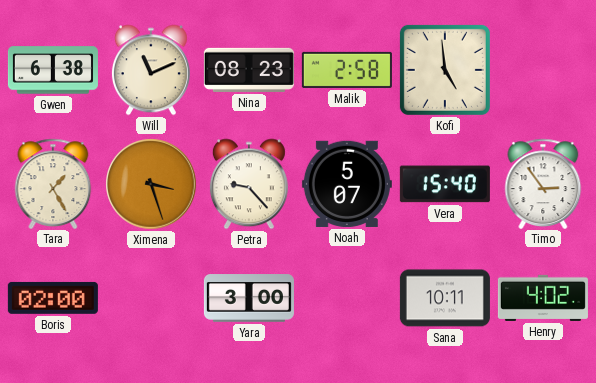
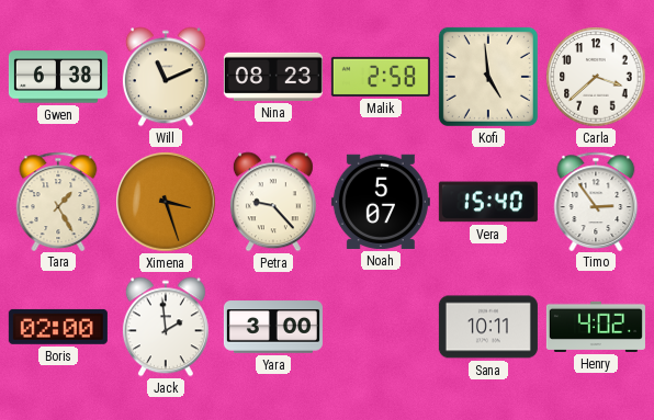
Carla: none -> 3:38
Jack: none -> 1:59
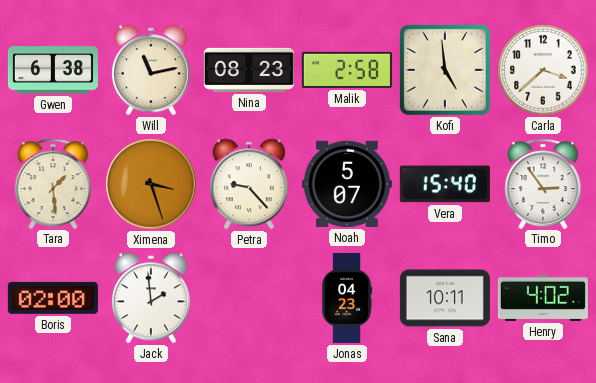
Will: 11:11 -> 11:13
Tara: 1:25 -> 1:29
Yara: 3:00 -> none
Jonas: none -> 04:23
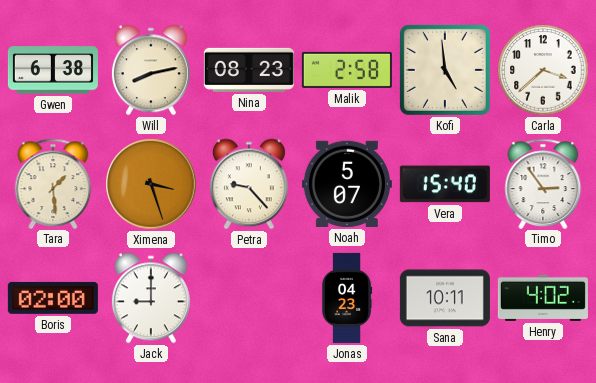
Will: 11:13 -> 8:13
Jack: 1:59 -> 9:00
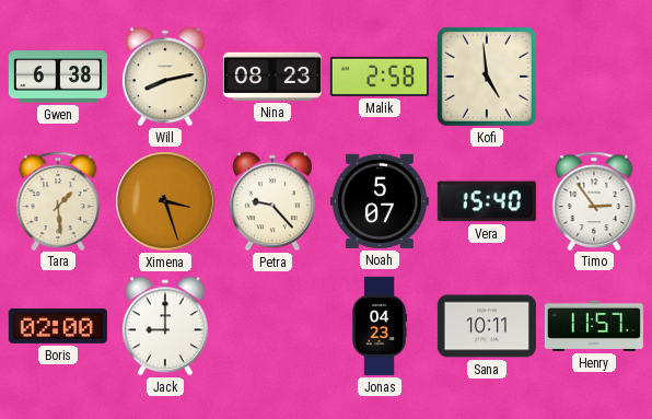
Carla: 3:38 -> none
Henry: 4:02 -> 11:57
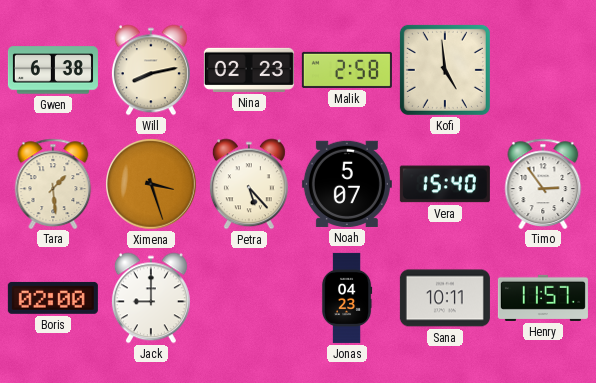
Nina: 08:23 -> 02:23
Petra: 9:23 -> 5:23
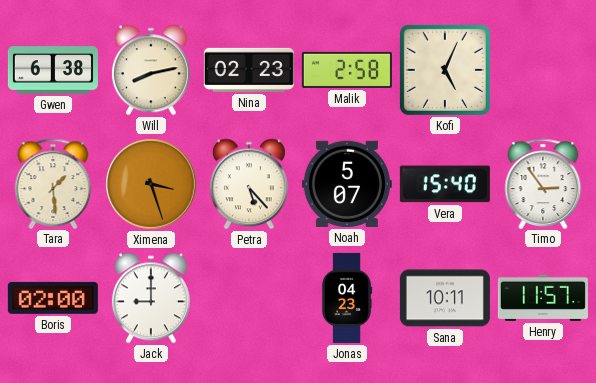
Kofi: 4:59 -> 5:04
